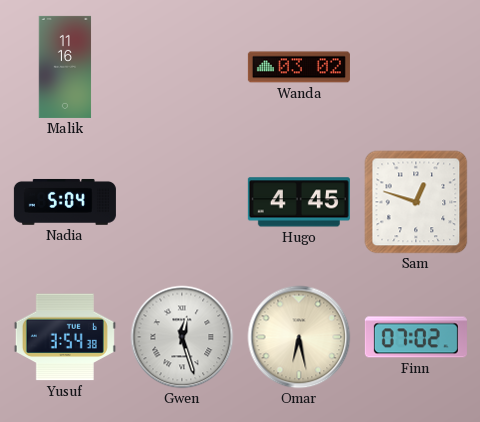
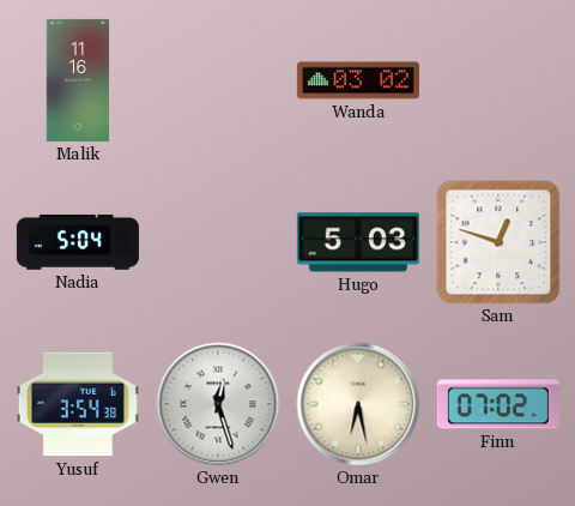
Hugo: 4:45 -> 5:03
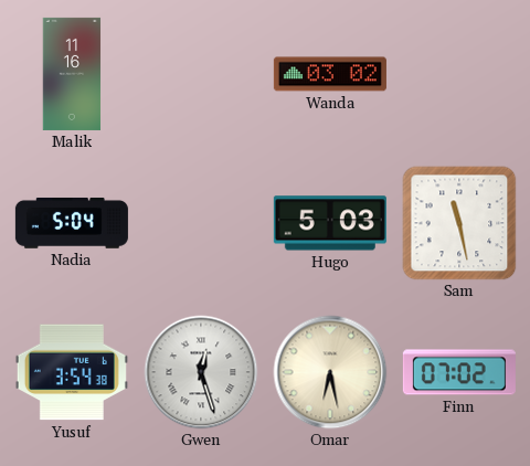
Sam: 12:48 -> 11:28
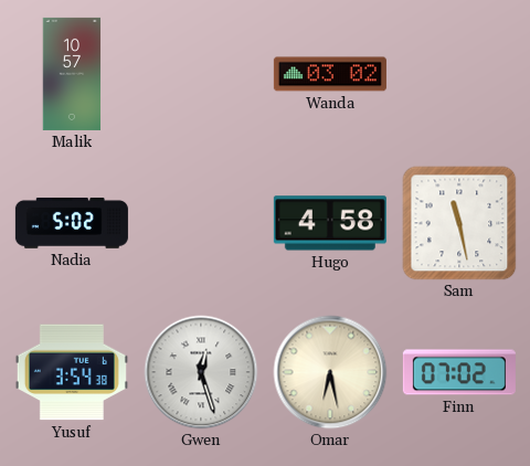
Malik: 11:16 -> 10:57
Nadia: 5:04 -> 5:02
Hugo: 5:03 -> 4:58
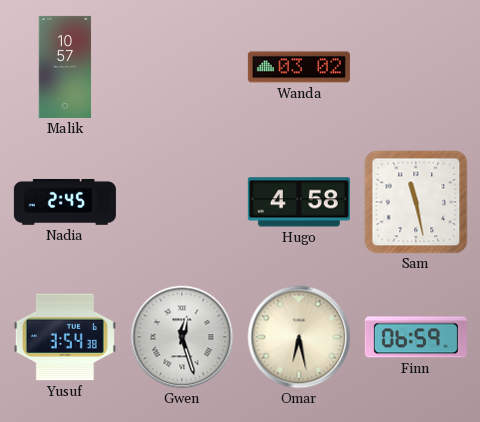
Nadia: 5:02 -> 2:45
Finn: 07:02 -> 06:59
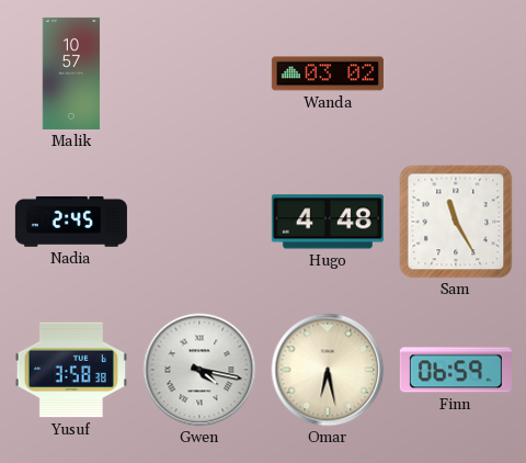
Hugo: 4:58 -> 4:48
Sam: 11:28 -> 11:25
Yusuf: 3:54 -> 3:58
Gwen: 12:27 -> 4:17
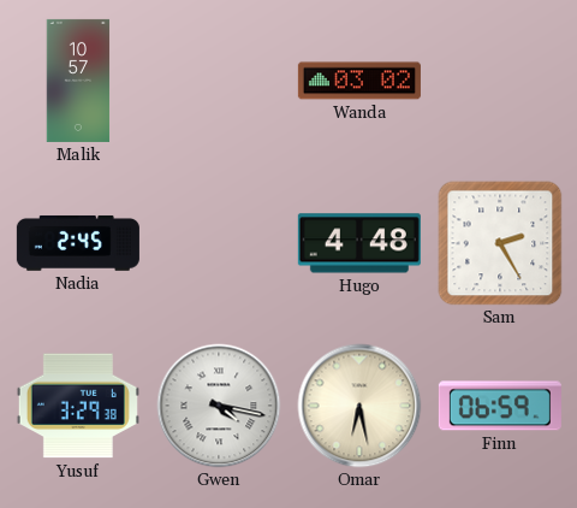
Sam: 11:25 -> 2:25
Yusuf: 3:58 -> 3:29
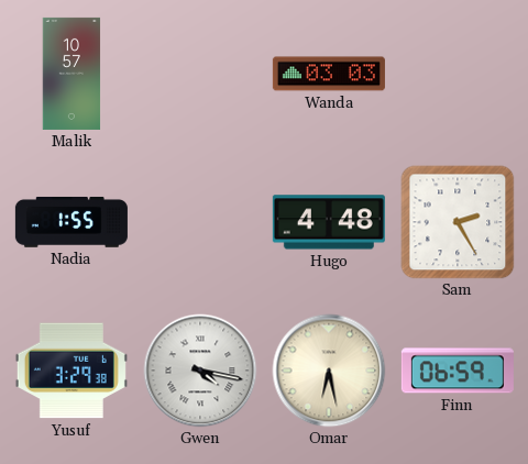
Wanda: 03:02 -> 03:03
Nadia: 2:45 -> 1:55
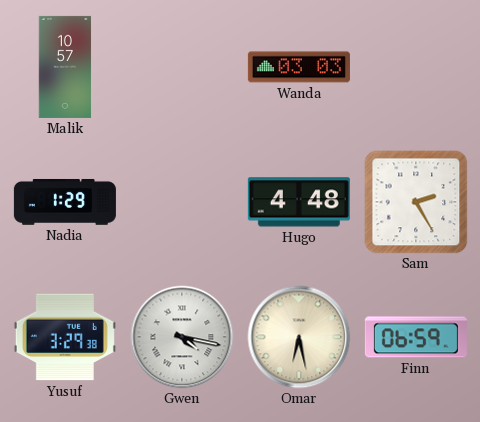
Nadia: 1:55 -> 1:29
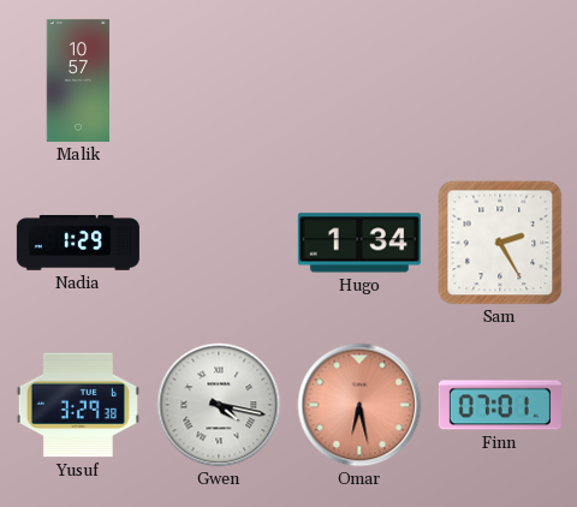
Wanda: 03:03 -> none
Hugo: 4:48 -> 1:34
Omar dial: cream -> salmon
Finn: 06:59 -> 07:01
